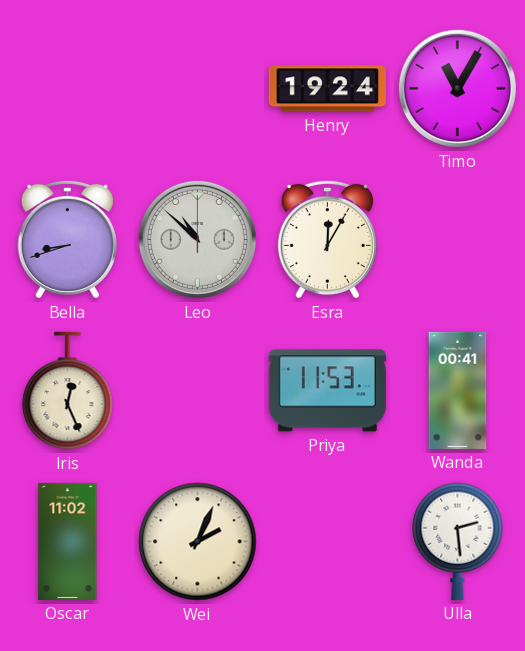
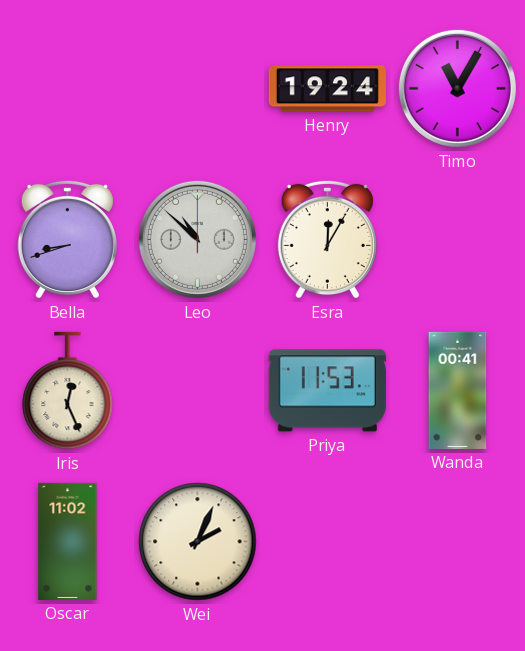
Ulla: 2:29 -> none
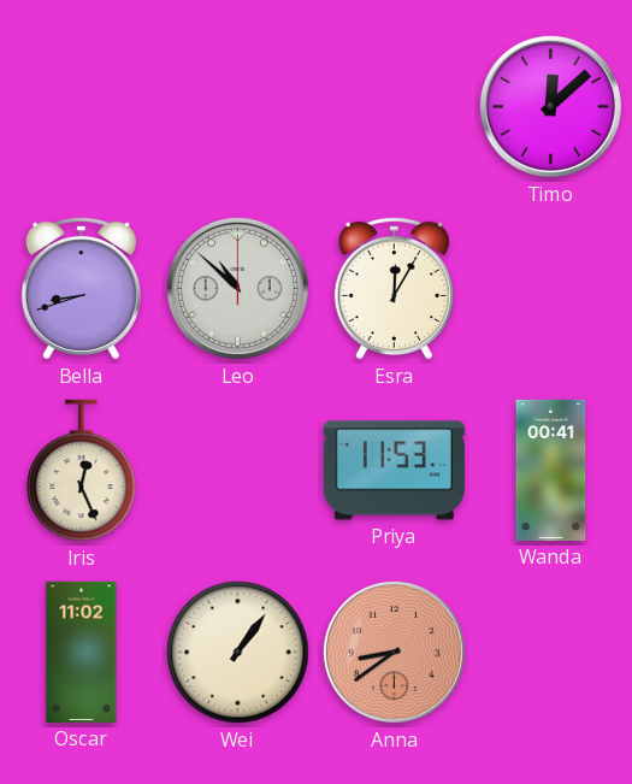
Henry: 19:24 -> none
Timo: 11:05 -> 12:08
Wei: 2:04 -> 1:06
Anna: none -> 8:39
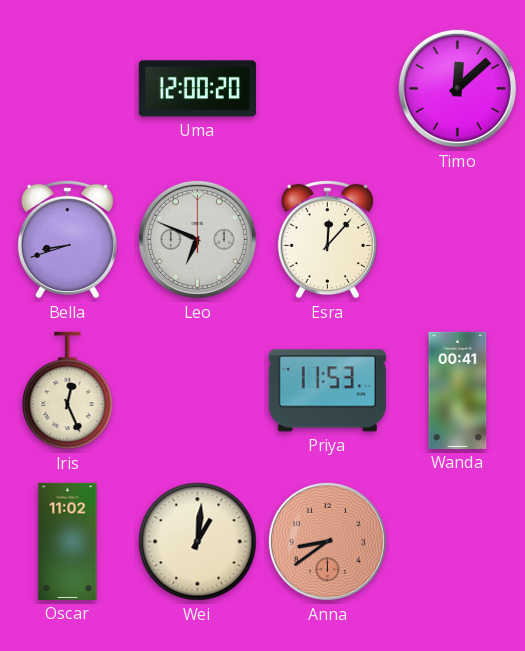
Uma: none -> 12:00
Leo: 10:52 -> 6:49
Esra: 12:05 -> 12:07
Wei: 1:06 -> 1:01
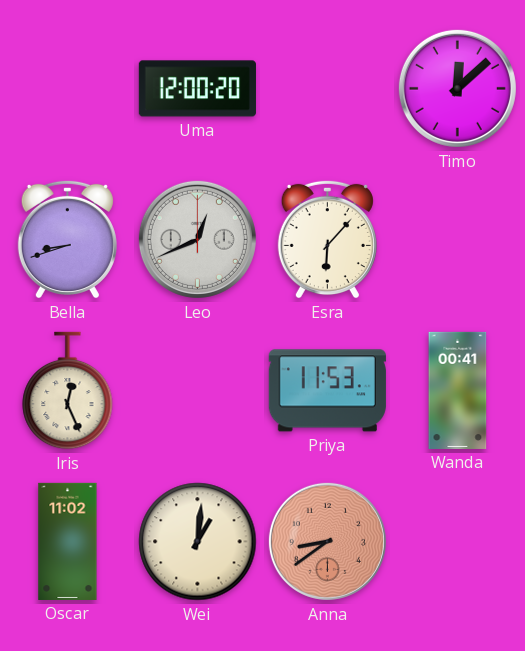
Leo: 6:49 -> 12:41
Esra: 12:07 -> 6:07
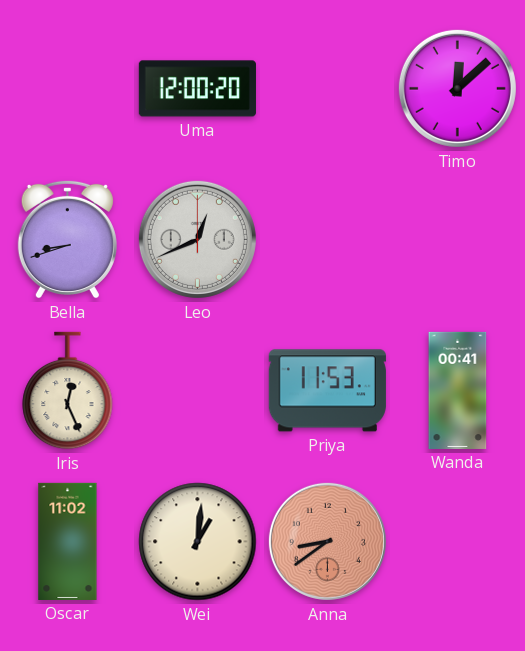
Esra: 6:07 -> none
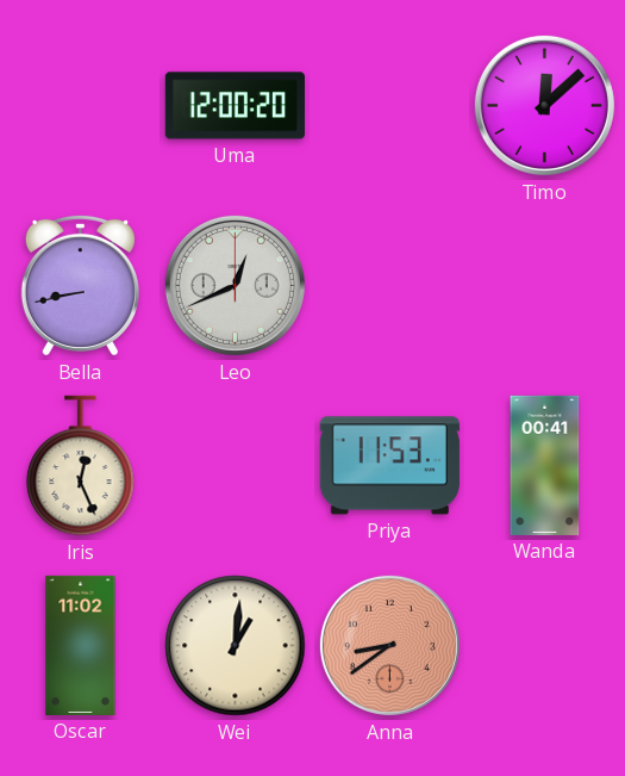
Bella: 8:42 -> 8:43
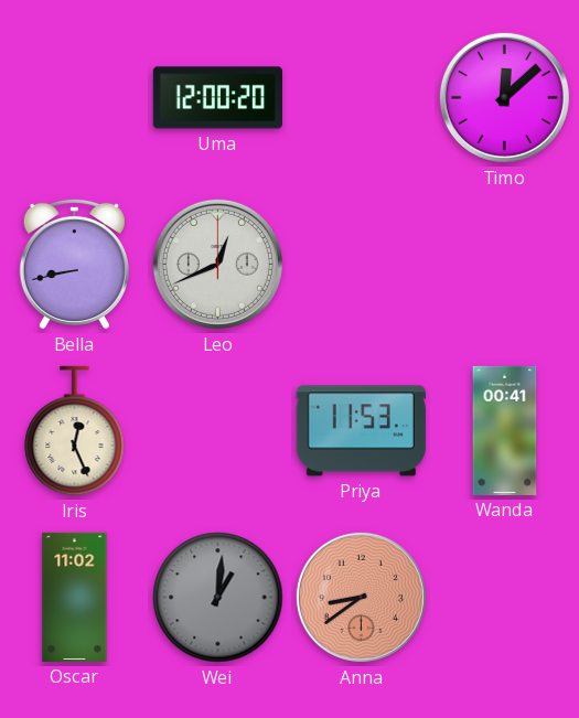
Wei dial: cream -> grey
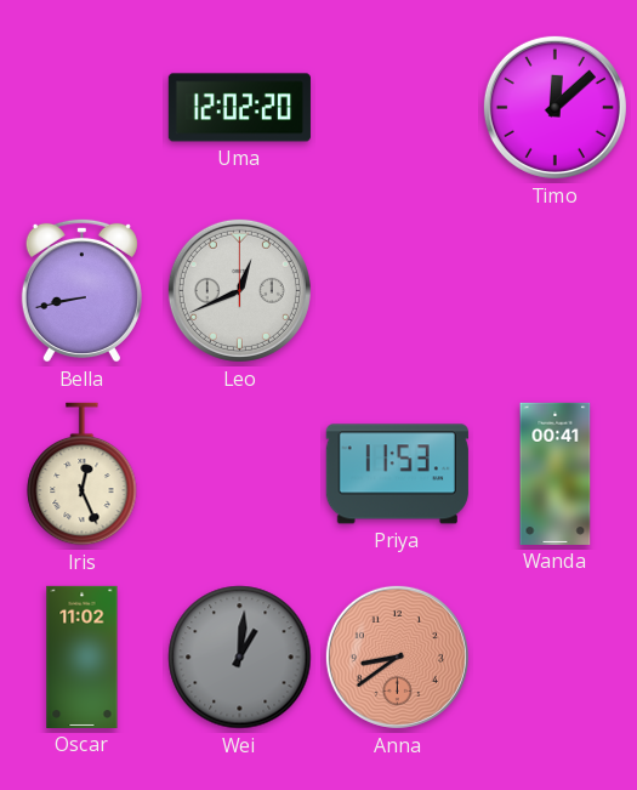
Uma: 12:00 -> 12:02
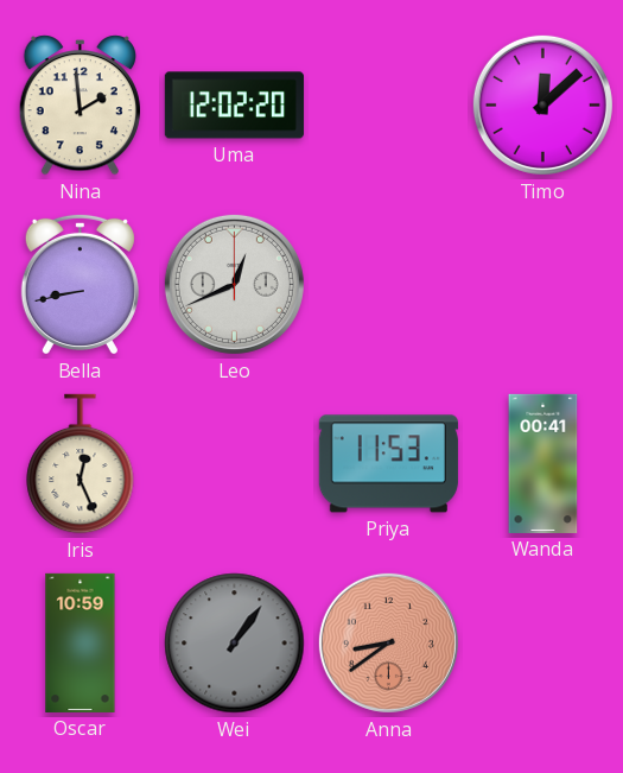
Nina: none -> 1:59
Oscar: 11:02 -> 10:59
Wei: 1:01 -> 1:06
